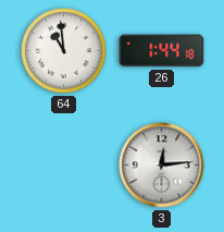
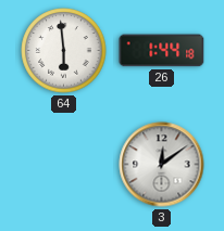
64: 10:59 -> 5:59
3: 12:14 -> 12:09
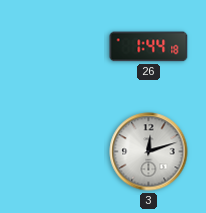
64: 5:59 -> none
3: 12:09 -> 12:12
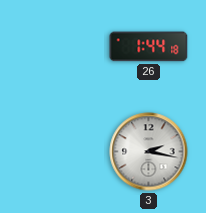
3: 12:12 -> 2:17
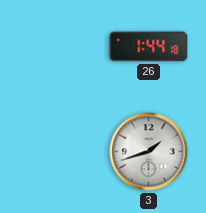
3: 2:17 -> 1:42
